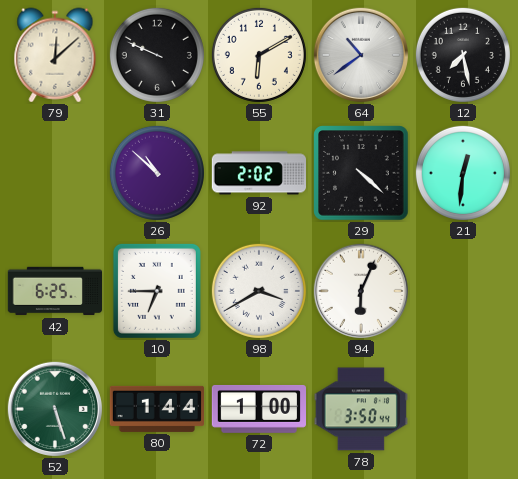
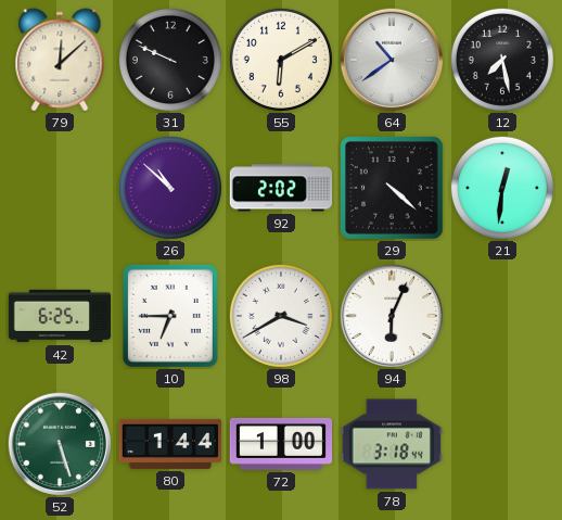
78: 3:50 -> 3:18
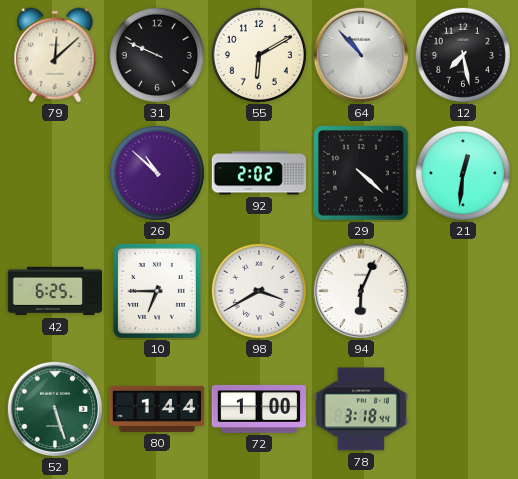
64: 10:39 -> 10:53
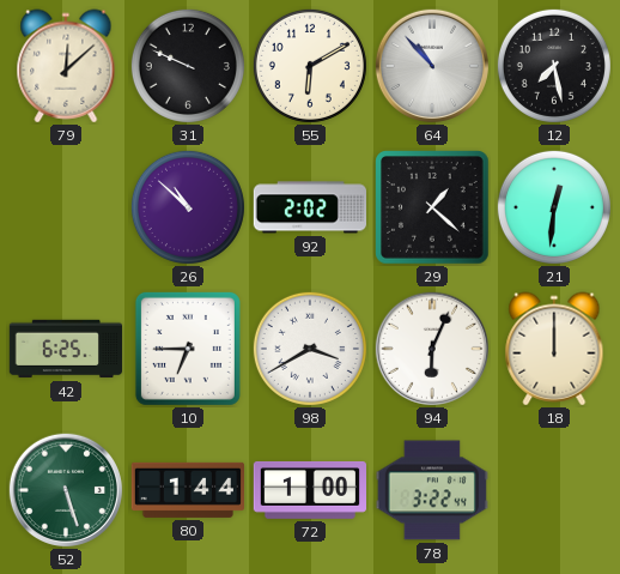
29: 4:22 -> 1:22
18: none -> 12:00
78: 3:18 -> 3:22
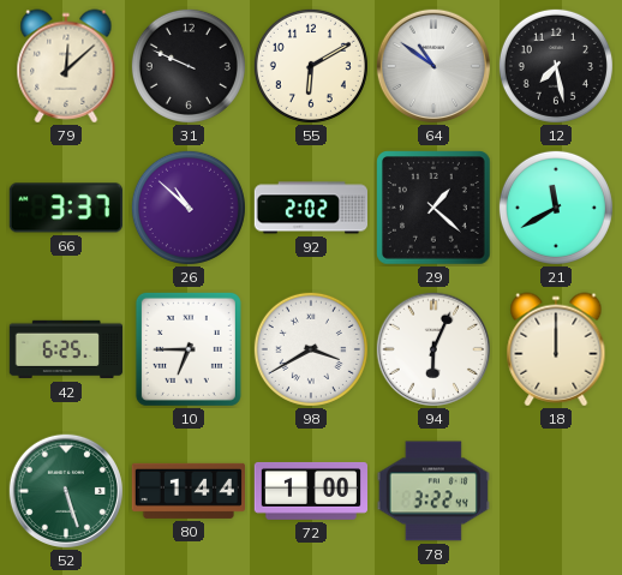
64: 10:53 -> 10:51
66: none -> 3:37
21: 12:31 -> 11:40
